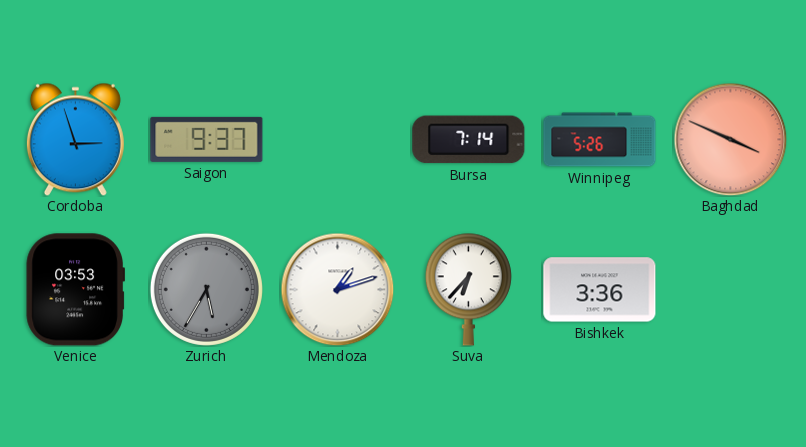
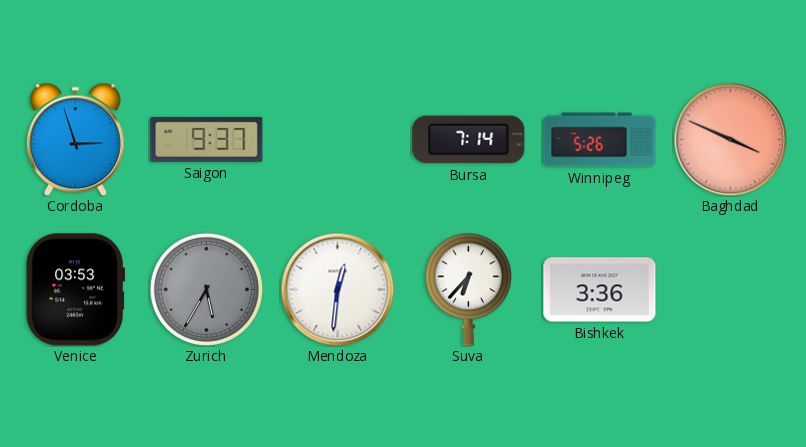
Mendoza: 1:12 -> 12:31
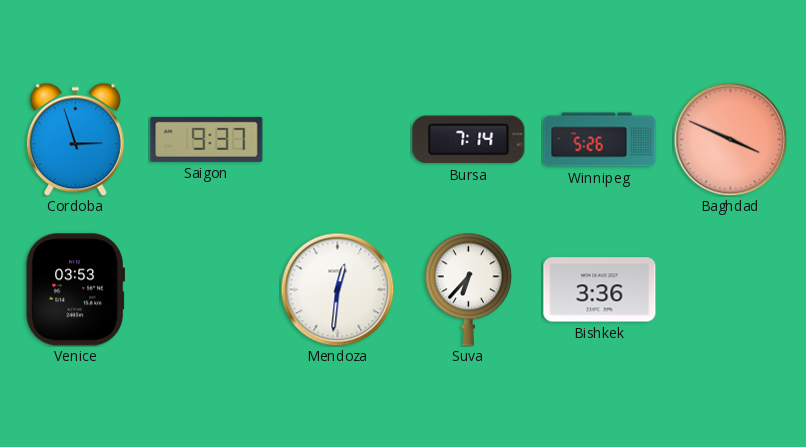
Zurich: 5:35 -> none
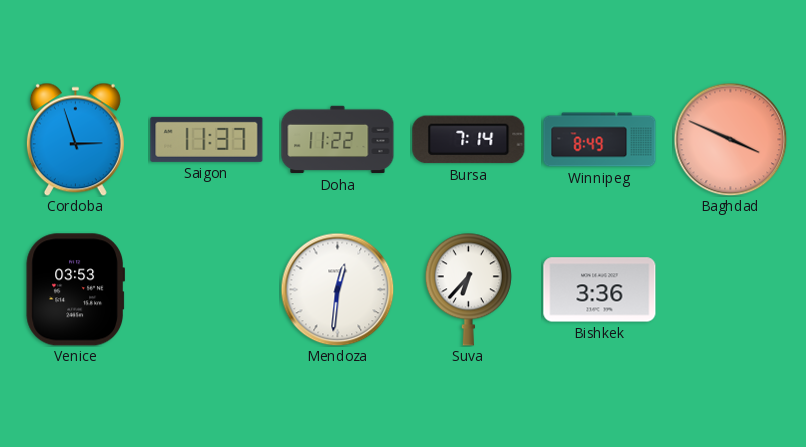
Saigon: 9:37 -> 11:37
Doha: none -> 11:22
Winnipeg: 5:26 -> 8:49
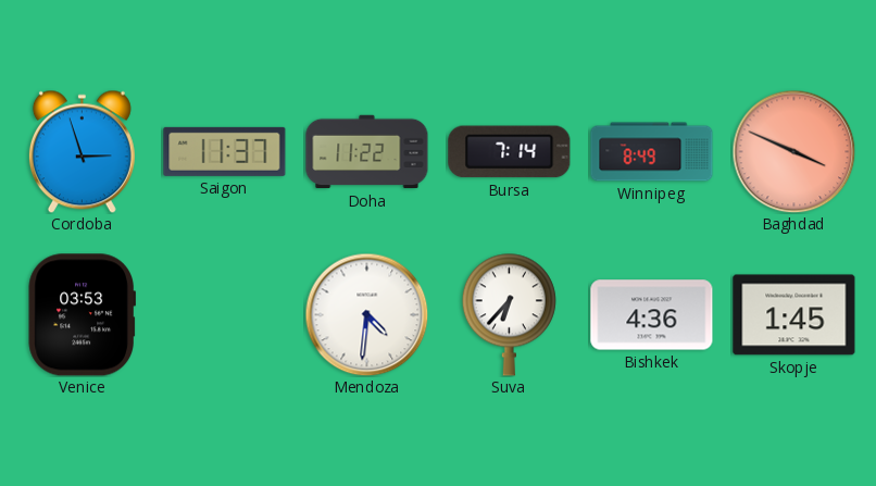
Mendoza: 12:31 -> 4:31
Bishkek: 3:36 -> 4:36
Skopje: none -> 1:45
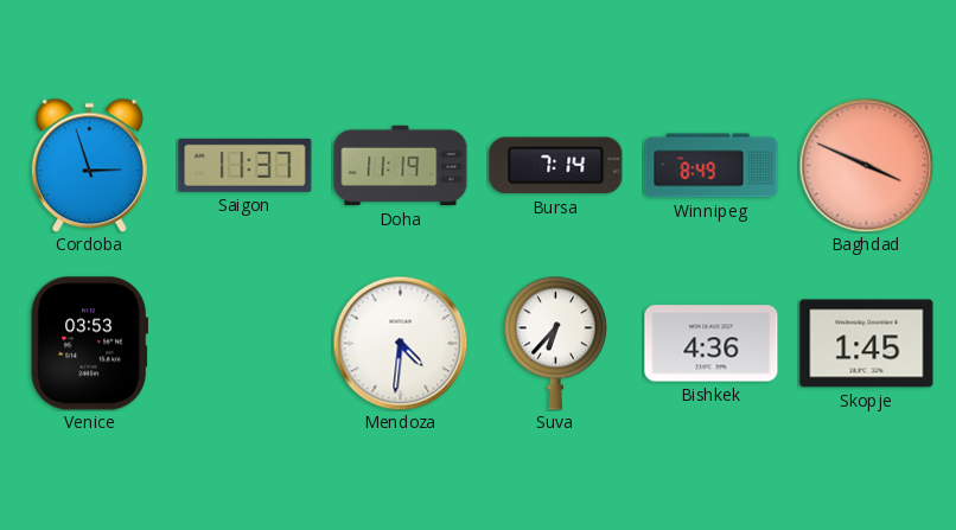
Doha: 11:22 -> 11:19
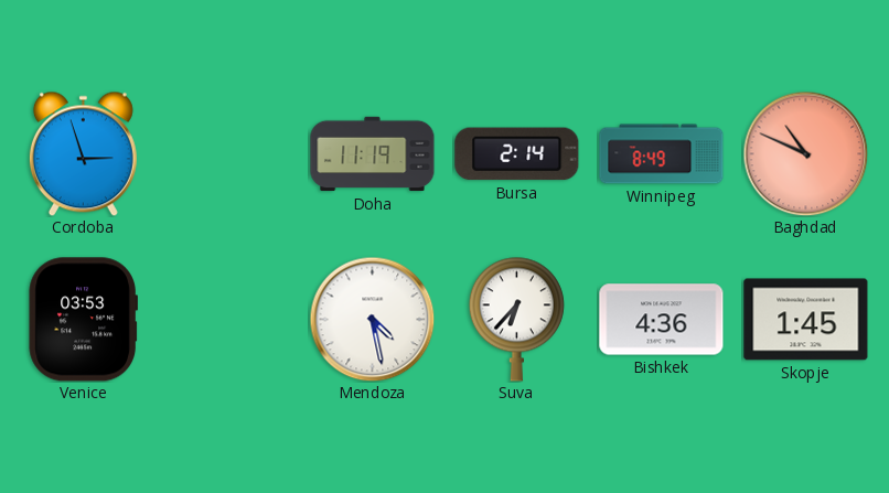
Saigon: 11:37 -> none
Bursa: 7:14 -> 2:14
Baghdad: 3:49 -> 10:49
Mendoza: 4:31 -> 4:28
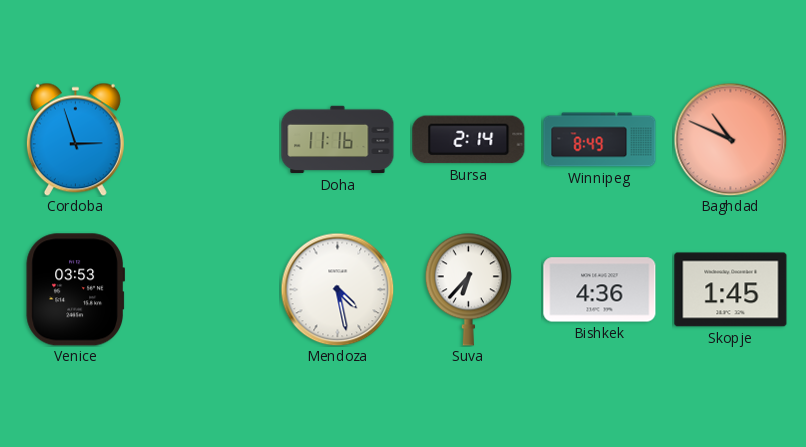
Doha: 11:19 -> 11:16
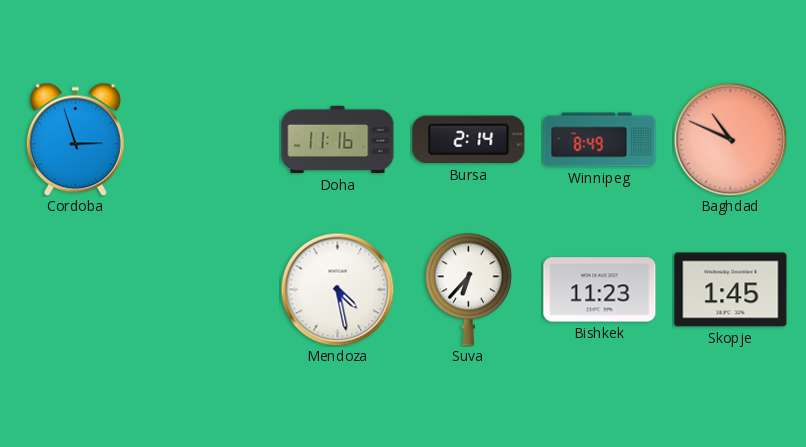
Venice: 03:53 -> none
Bishkek: 4:36 -> 11:23
